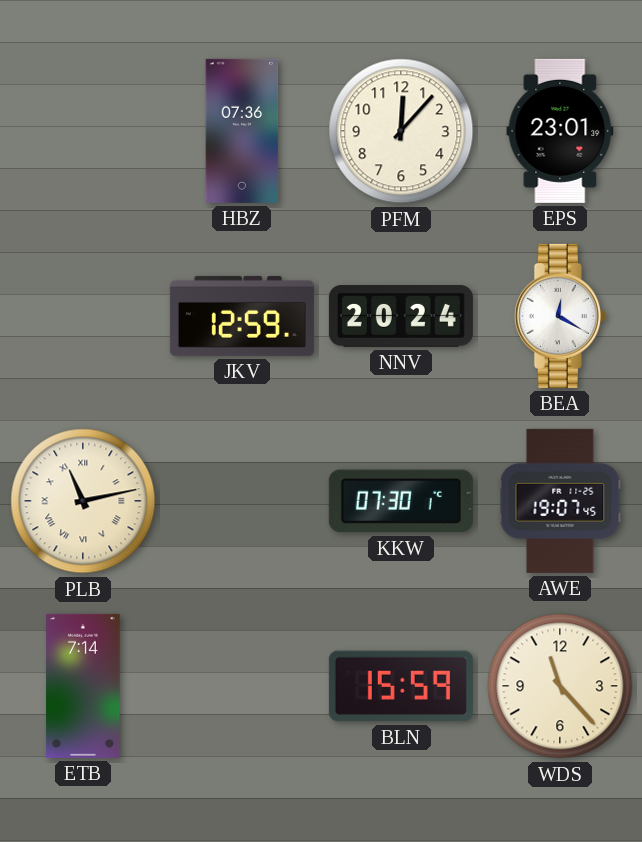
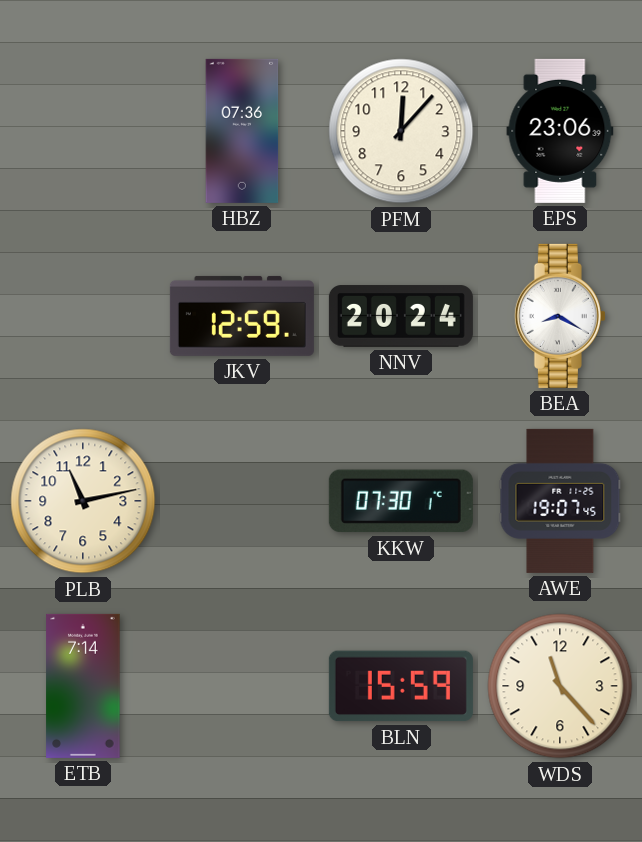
EPS: 23:01 -> 23:06
BEA: 12:20 -> 8:20
PLB numerals: Roman -> Arabic
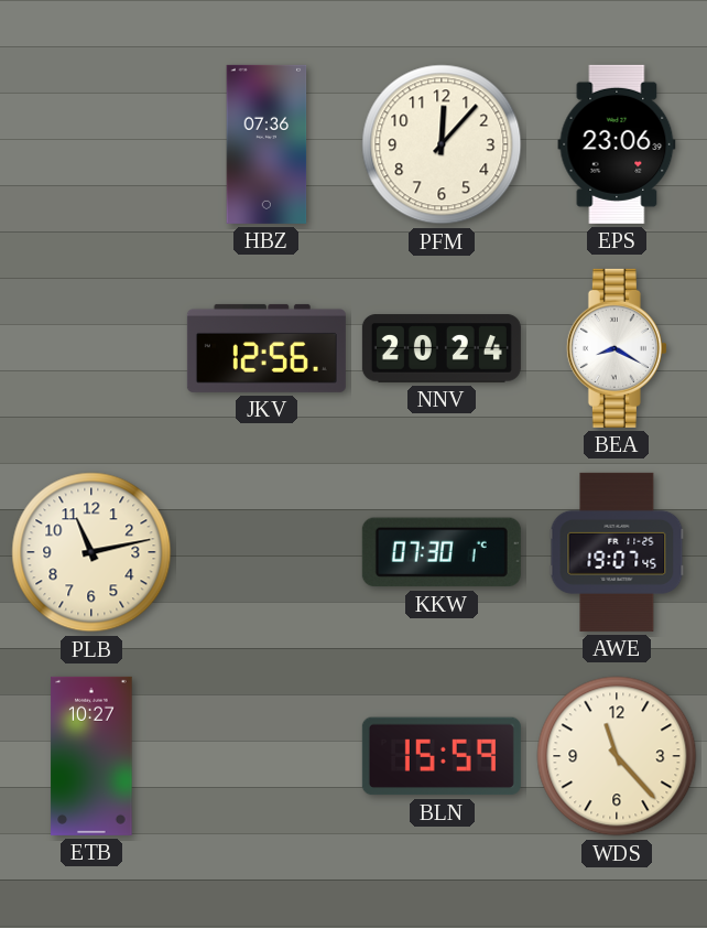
JKV: 12:59 -> 12:56
ETB: 7:14 -> 10:27
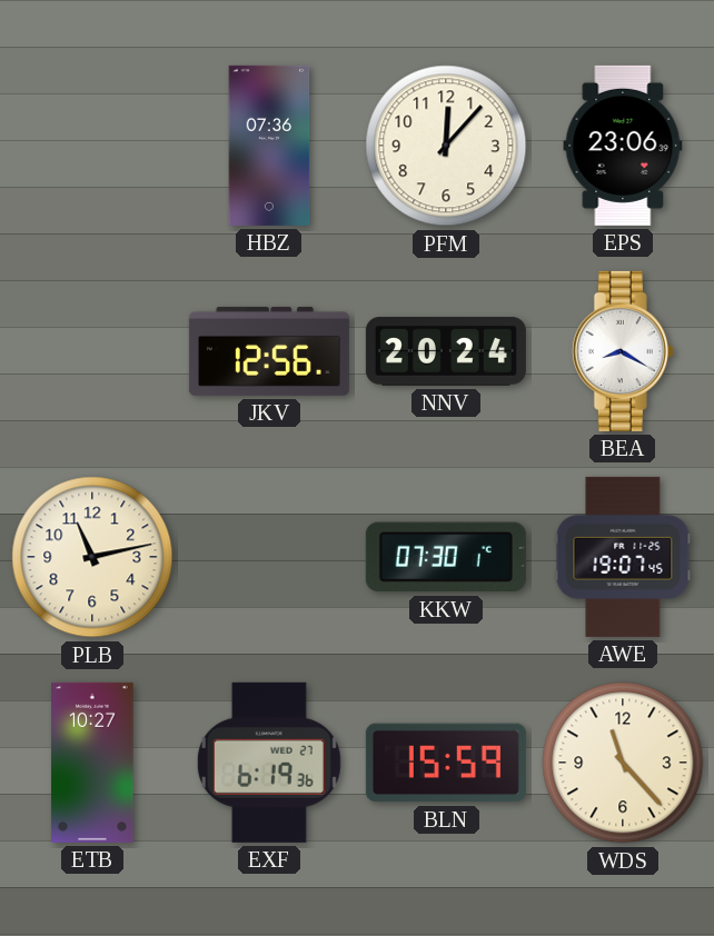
EXF: none -> 6:19
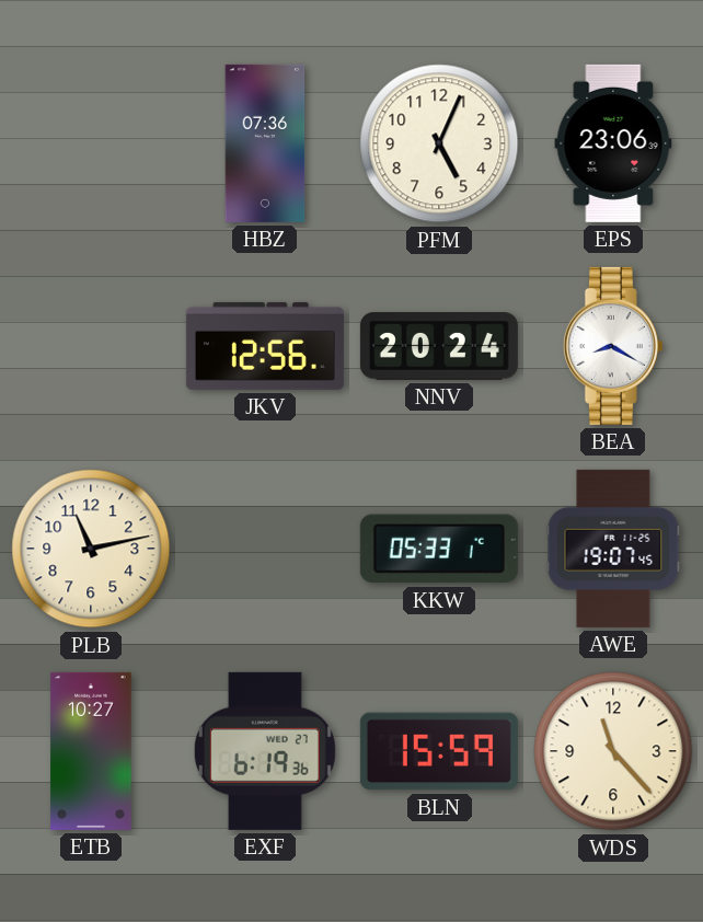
PFM: 12:07 -> 5:04
KKW: 07:30 -> 05:33
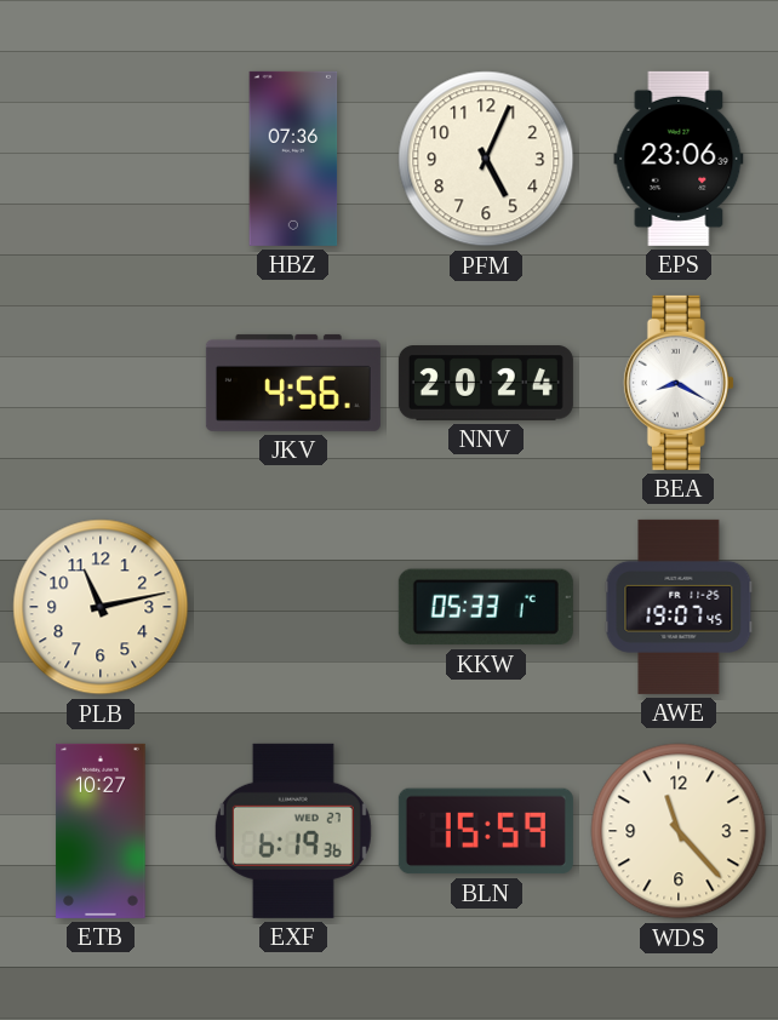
JKV: 12:56 -> 4:56
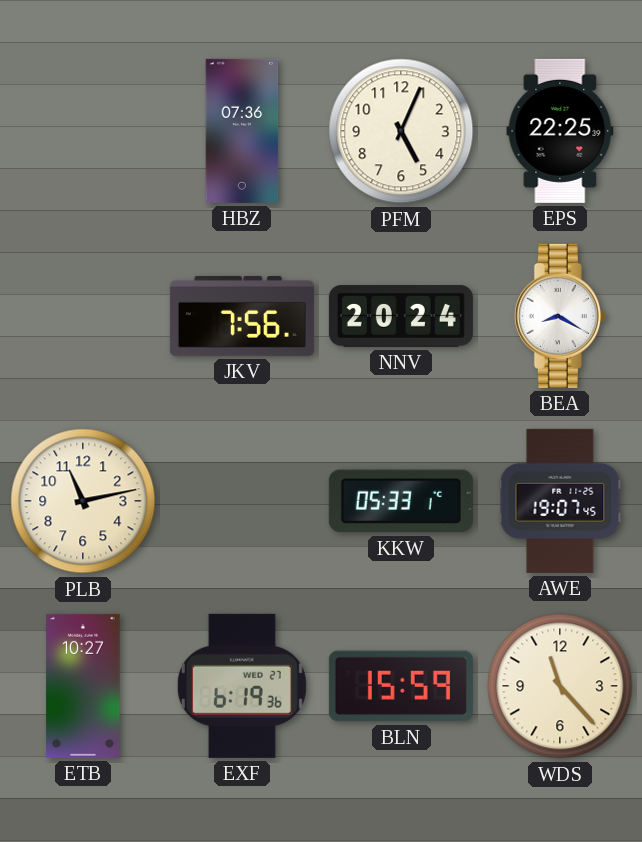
EPS: 23:06 -> 22:25
JKV: 4:56 -> 7:56
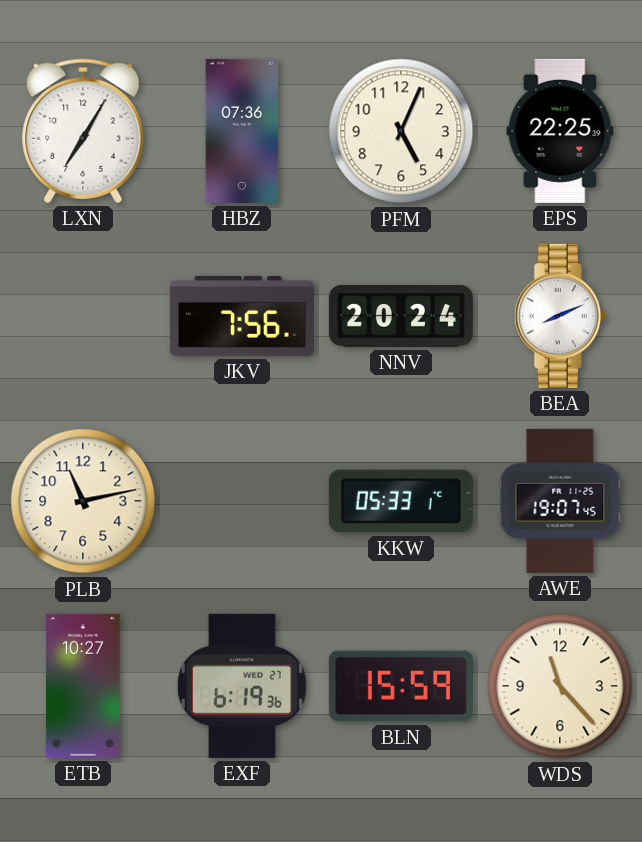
LXN: none -> 7:05
BEA: 8:20 -> 8:11
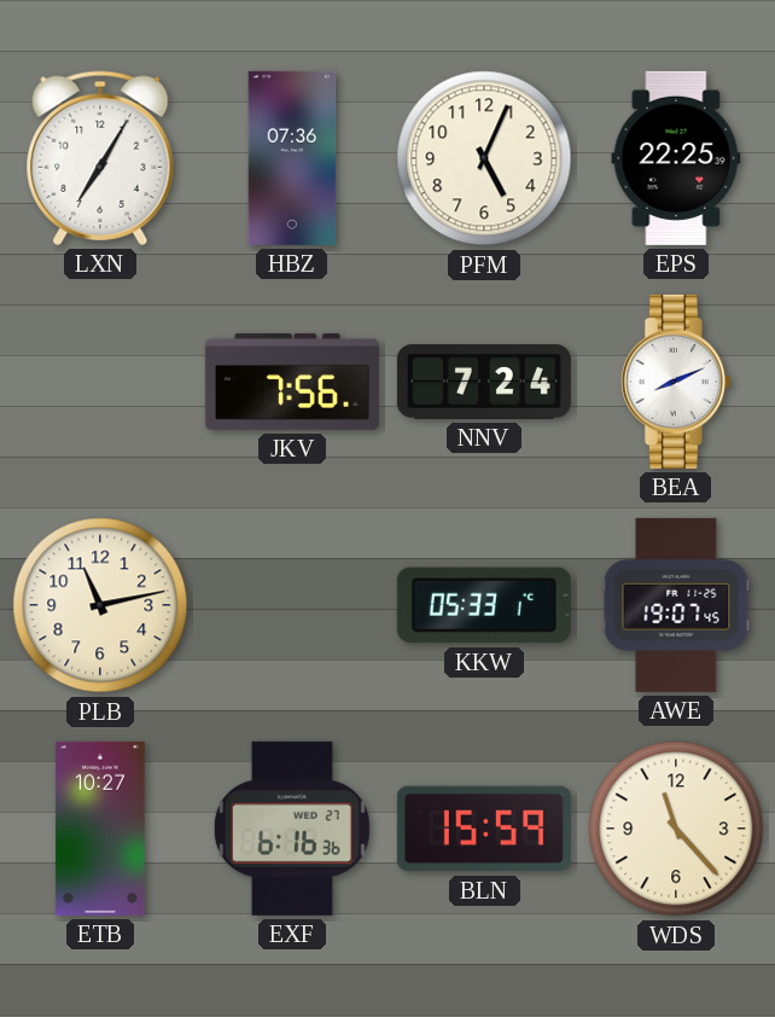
NNV: 20:24 -> 7:24
EXF: 6:19 -> 6:16
